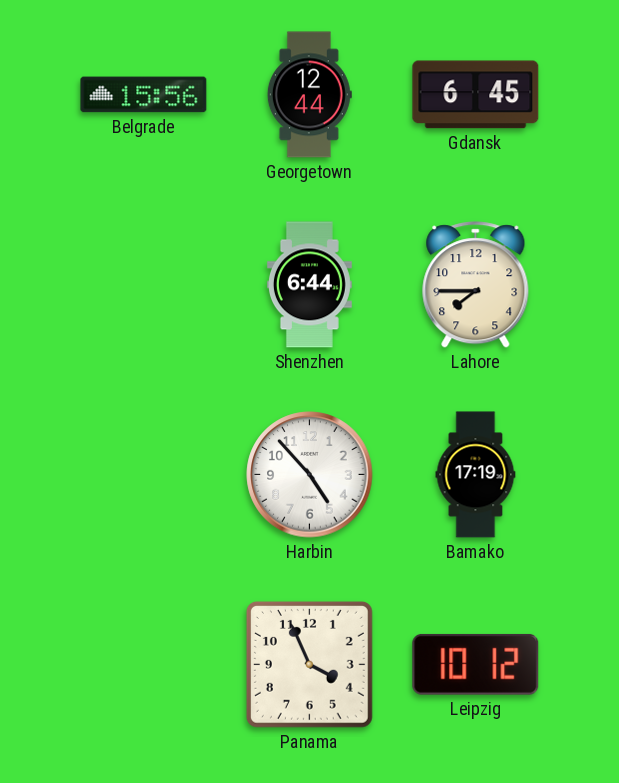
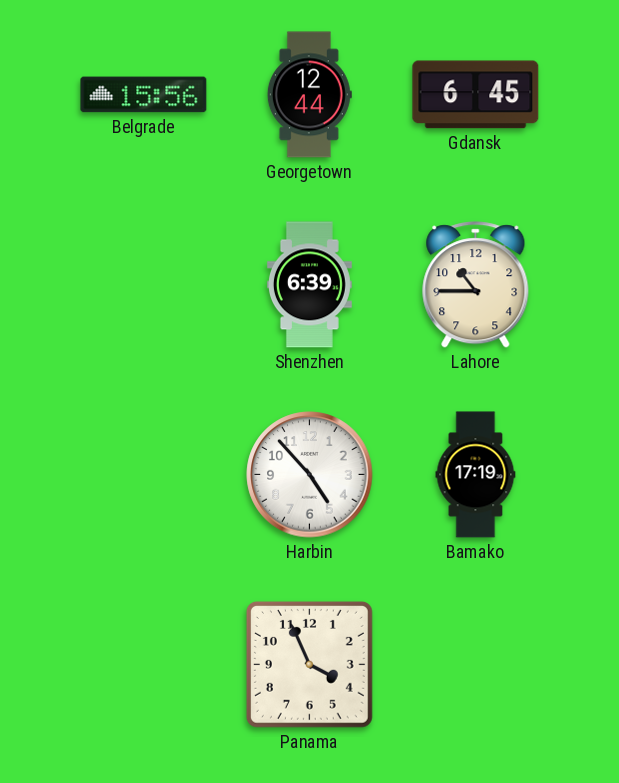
Shenzhen: 6:44 -> 6:39
Lahore: 7:45 -> 10:45
Leipzig: 10:12 -> none
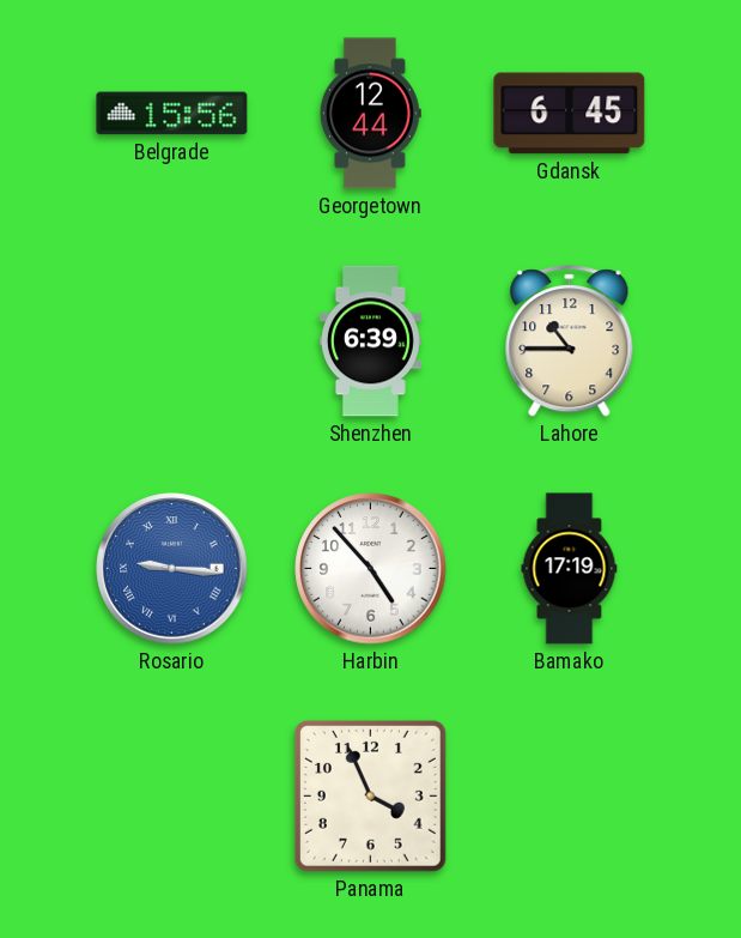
Rosario: none -> 9:16
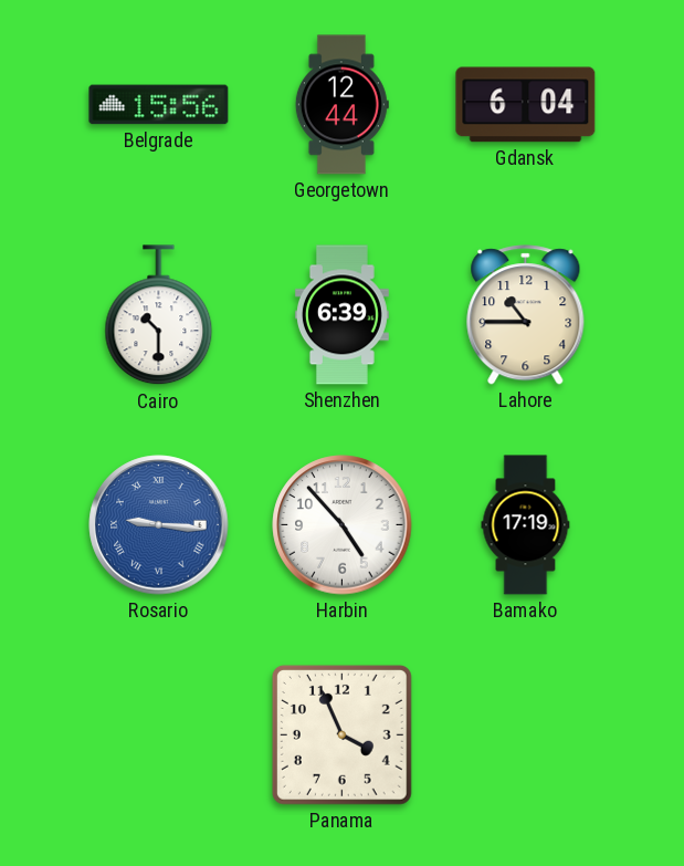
Gdansk: 6:45 -> 6:04
Cairo: none -> 10:30
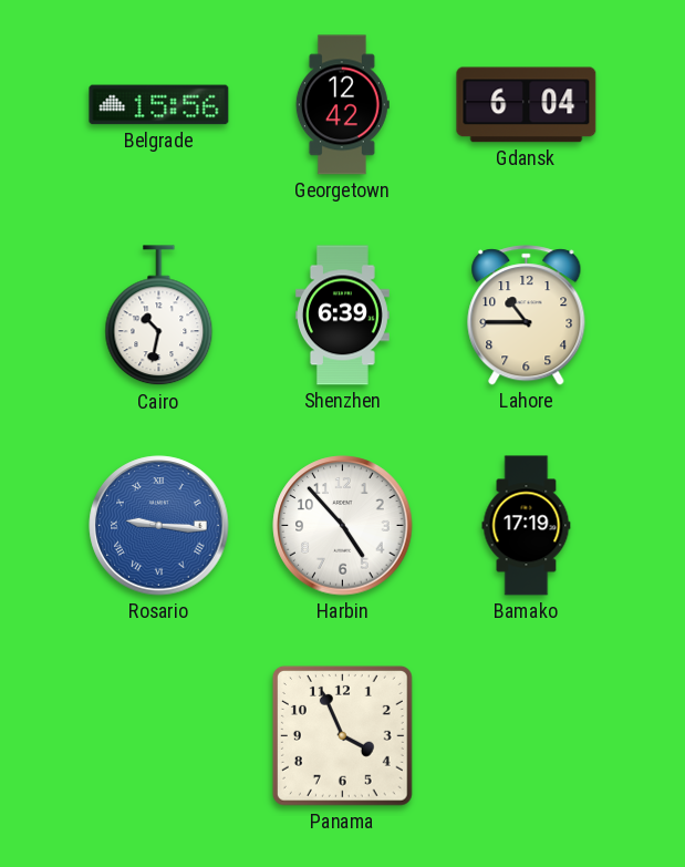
Georgetown: 12:44 -> 12:42
Cairo: 10:30 -> 10:32
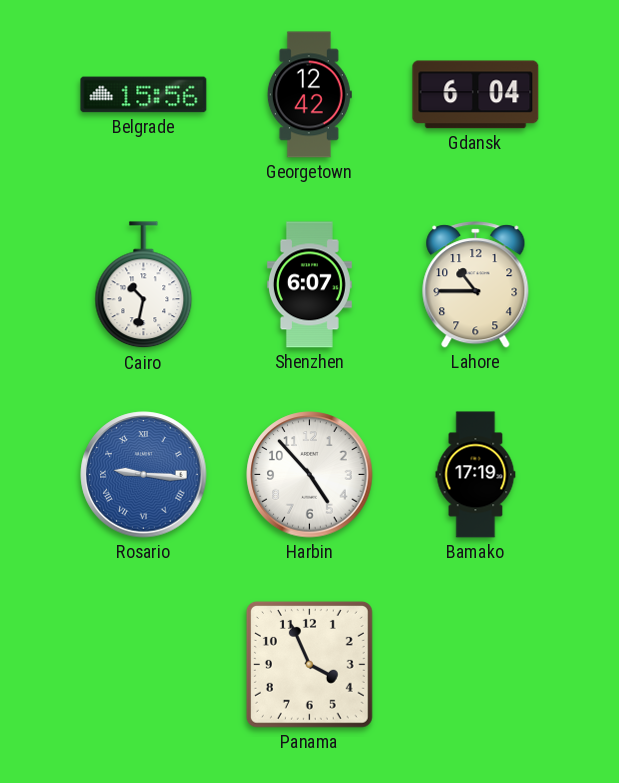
Shenzhen: 6:39 -> 6:07
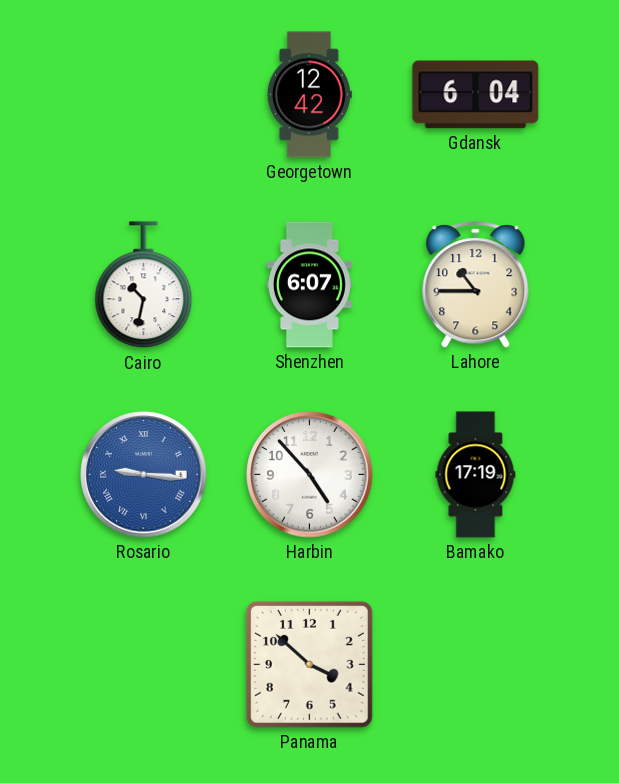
Belgrade: 15:56 -> none
Panama: 3:56 -> 3:52
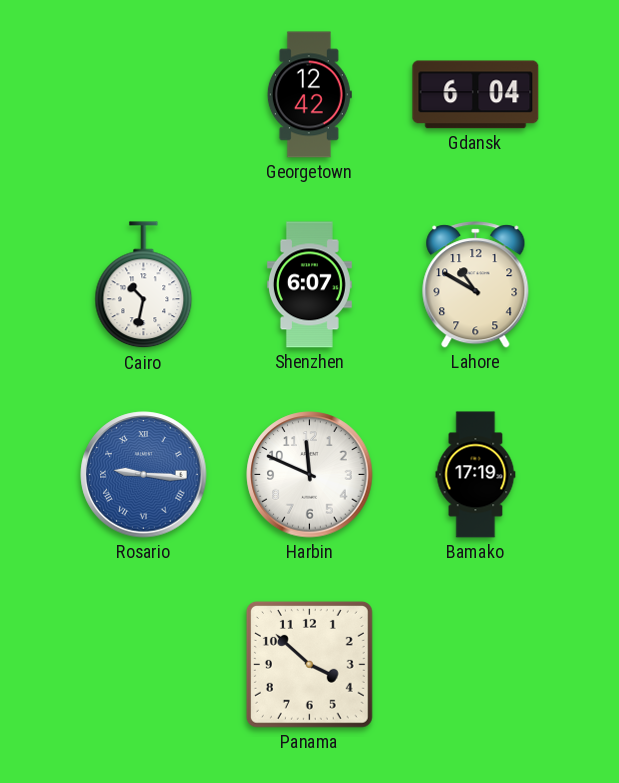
Lahore: 10:45 -> 10:50
Harbin: 4:53 -> 11:49
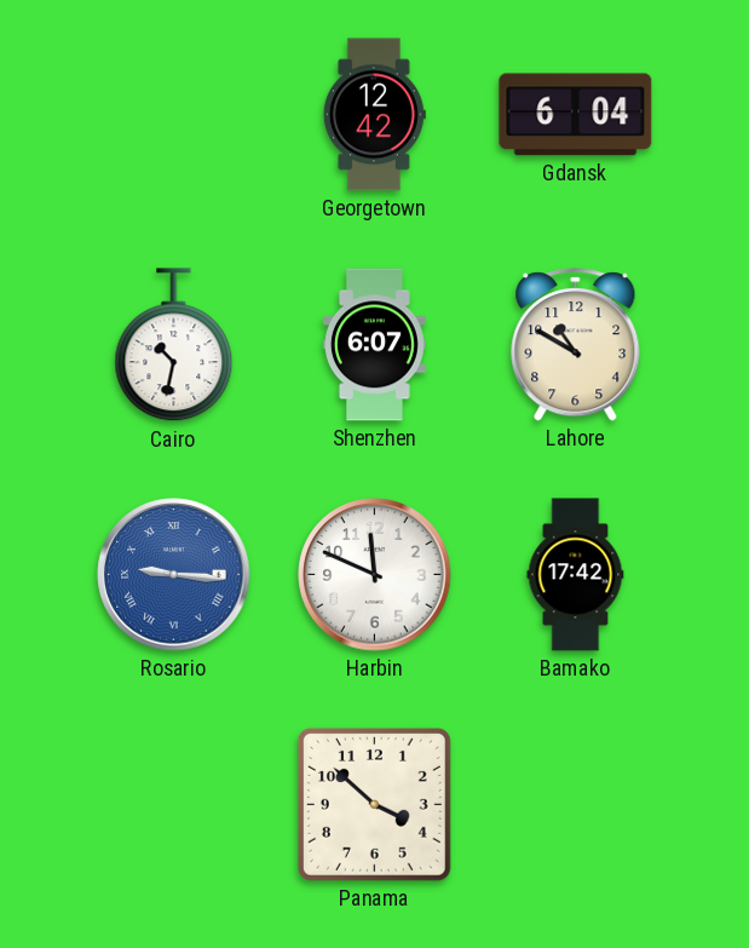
Bamako: 17:19 -> 17:42
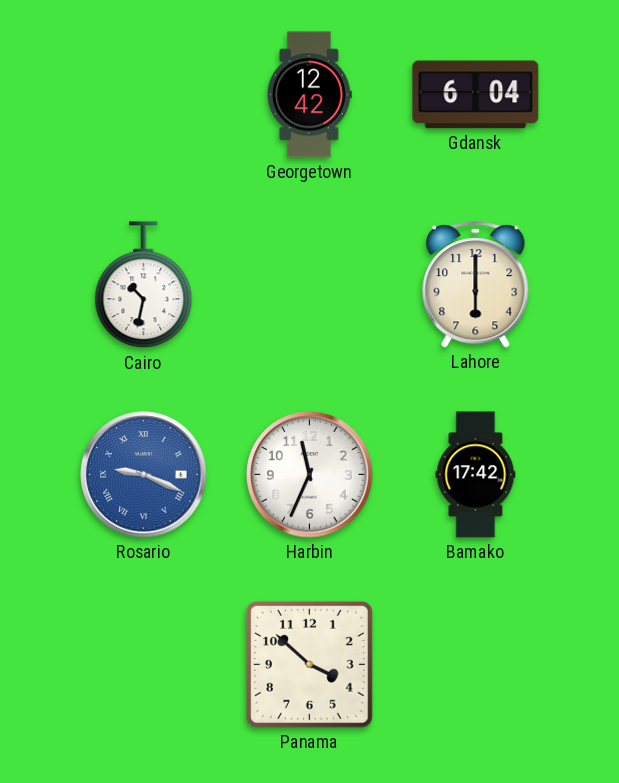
Shenzhen: 6:07 -> none
Lahore: 10:50 -> 6:00
Rosario: 9:16 -> 9:19
Harbin: 11:49 -> 11:34
